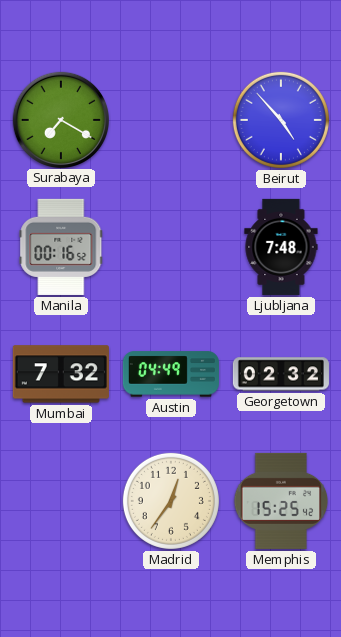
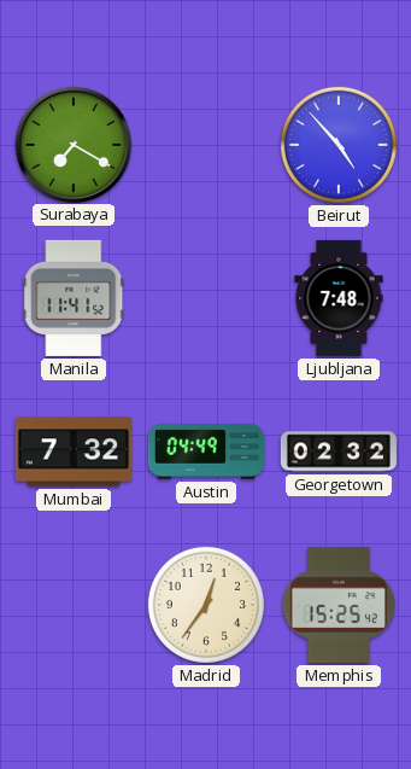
Manila: 00:16 -> 11:41
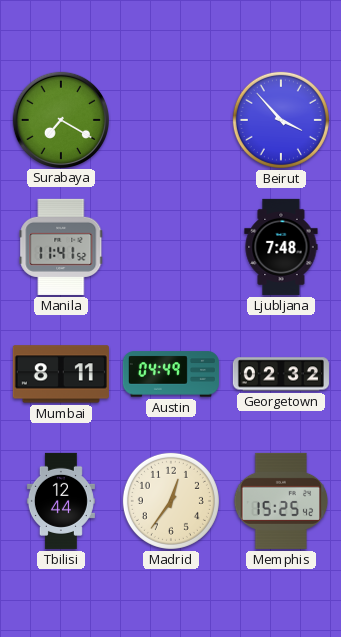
Beirut: 4:53 -> 3:53
Mumbai: 7:32 -> 8:11
Tbilisi: none -> 12:44
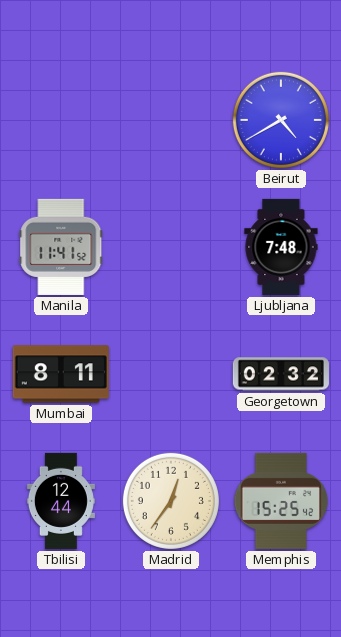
Surabaya: 7:20 -> none
Beirut: 3:53 -> 4:40
Austin: 04:49 -> none
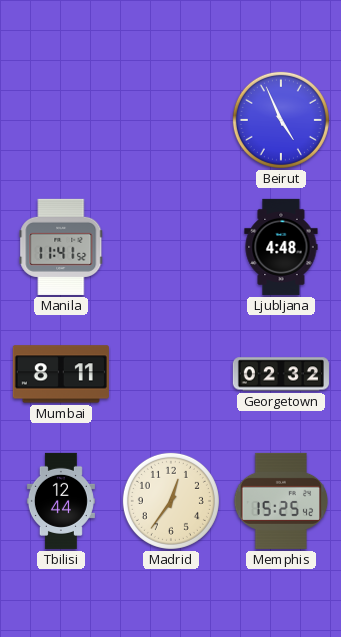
Beirut: 4:40 -> 4:56
Ljubljana: 7:48 -> 4:48
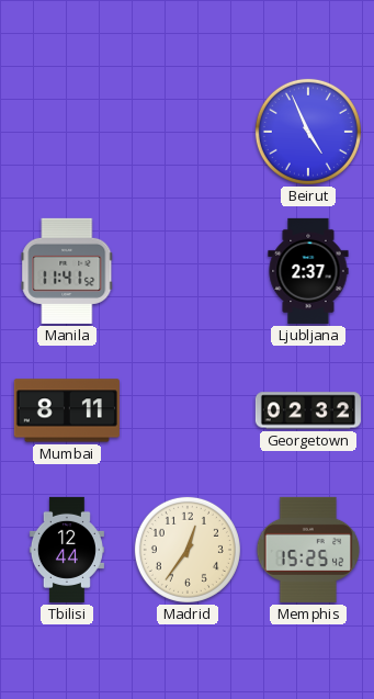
Ljubljana: 4:48 -> 2:37
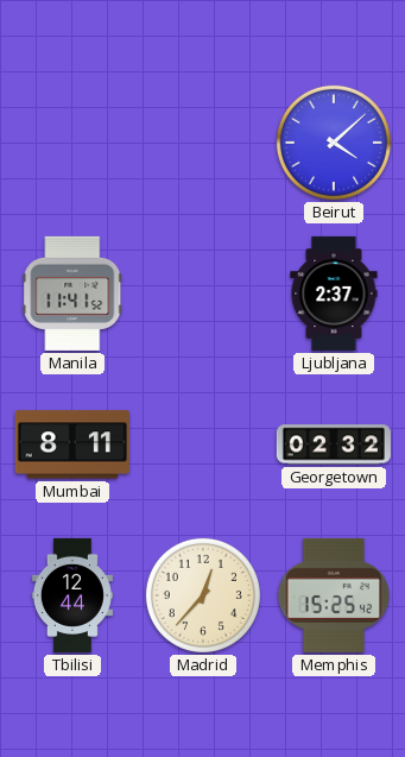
Beirut: 4:56 -> 4:08
Madrid: 12:36 -> 12:37
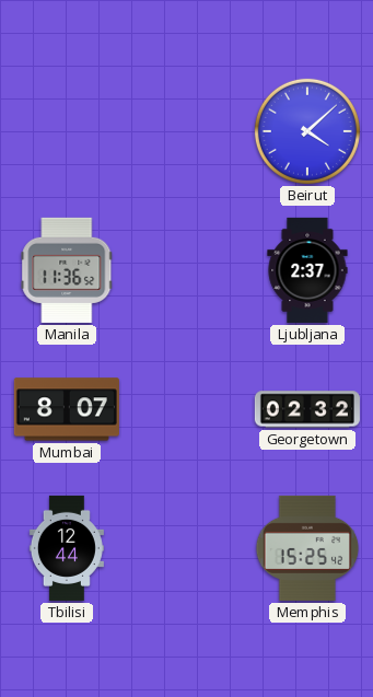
Manila: 11:41 -> 11:36
Mumbai: 8:11 -> 8:07
Madrid: 12:37 -> none
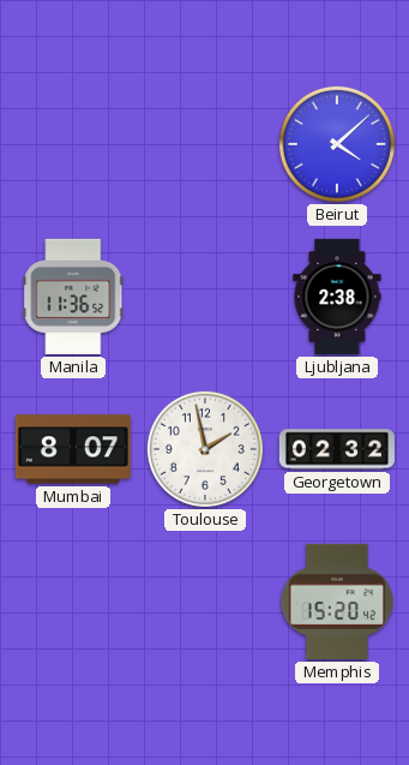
Ljubljana: 2:37 -> 2:38
Toulouse: none -> 1:58
Tbilisi: 12:44 -> none
Memphis: 15:25 -> 15:20
